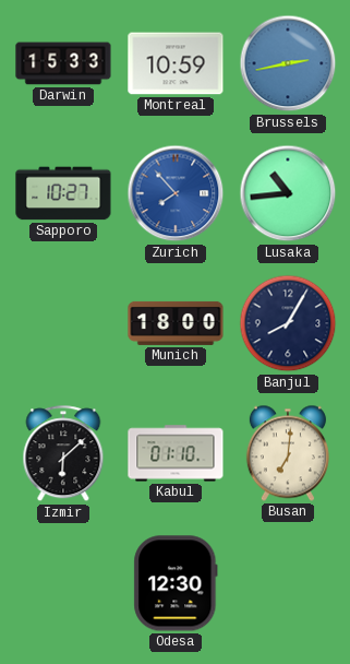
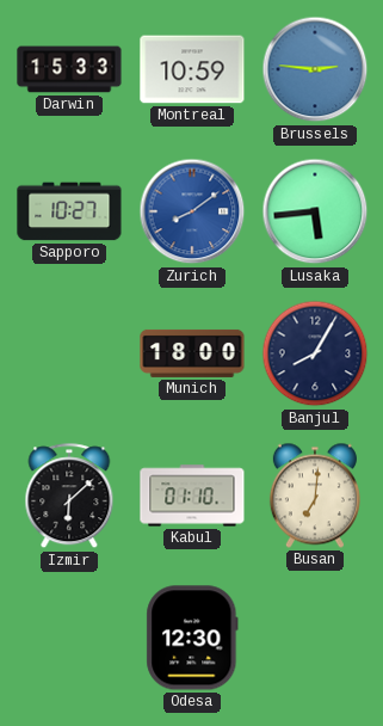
Brussels: 2:43 -> 2:46
Zurich: 7:53 -> 8:09
Lusaka: 10:44 -> 5:44
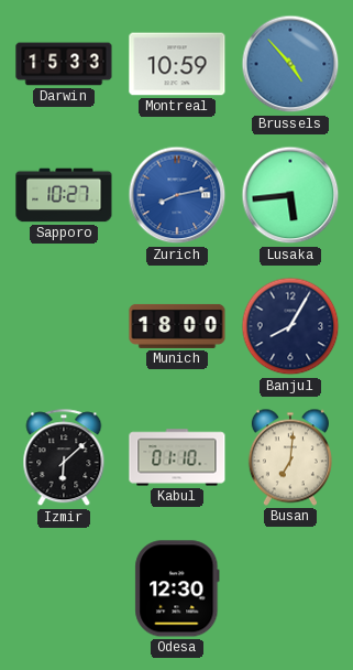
Brussels: 2:46 -> 4:53
Zurich: 8:09 -> 8:13
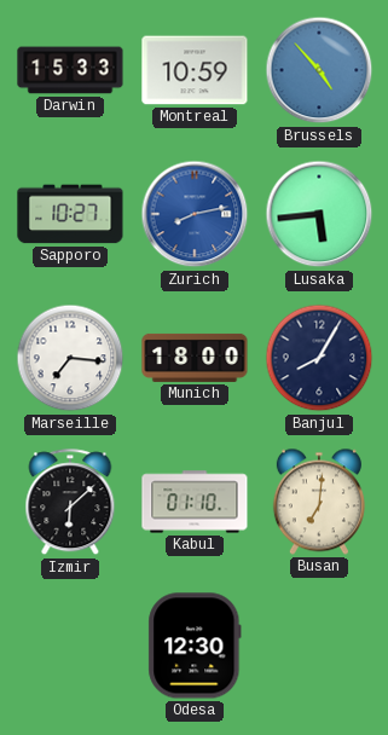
Marseille: none -> 7:16
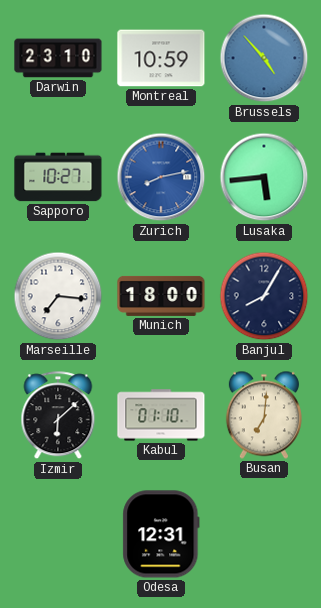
Darwin: 15:33 -> 23:10
Odesa: 12:30 -> 12:31
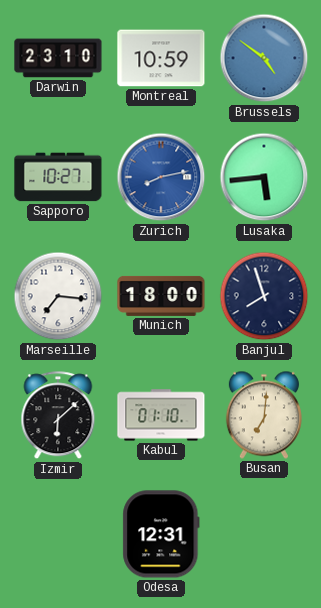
Brussels: 4:53 -> 4:51
Banjul: 8:05 -> 7:57
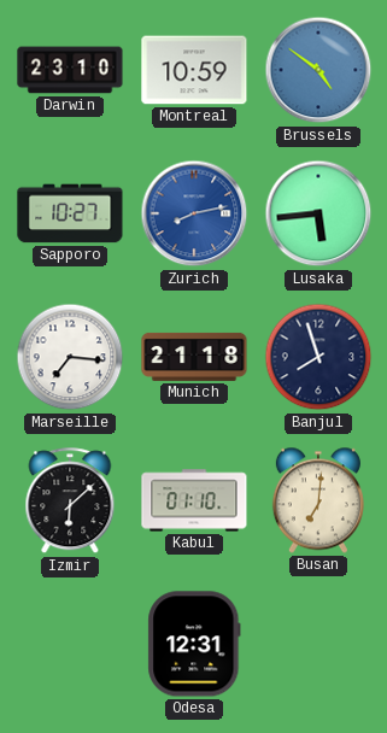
Munich: 18:00 -> 21:18
